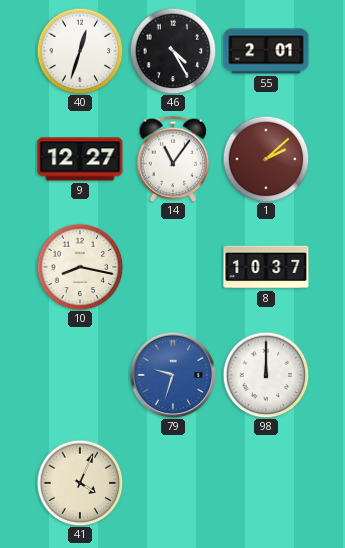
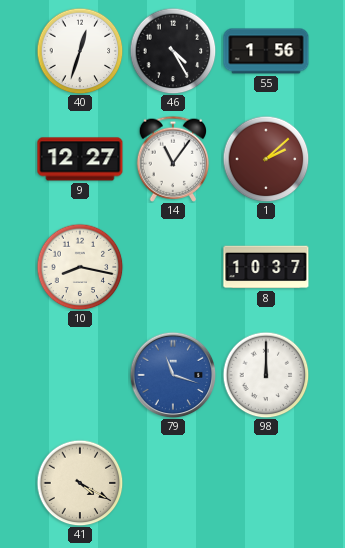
55: 2:01 -> 1:56
79: 9:33 -> 11:18
41: 4:04 -> 4:20
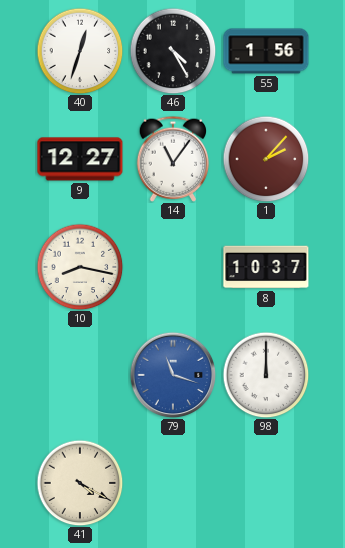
1: 2:08 -> 2:07
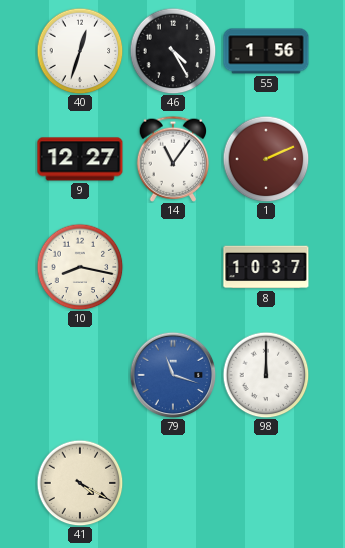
1: 2:07 -> 2:11
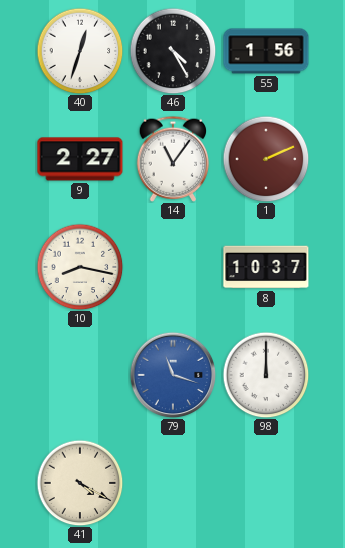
9: 12:27 -> 2:27
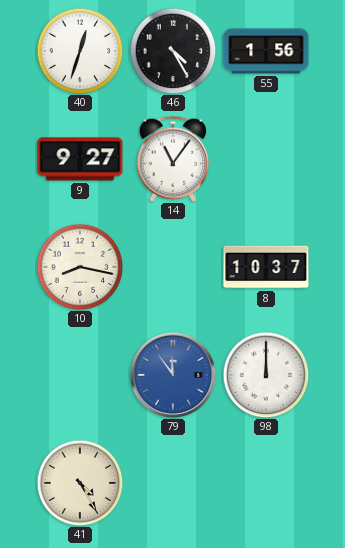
9: 2:27 -> 9:27
1: 2:11 -> none
79: 11:18 -> 11:54
41: 4:20 -> 4:25
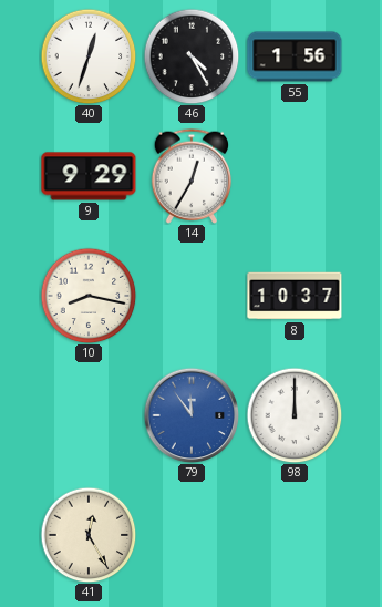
9: 9:27 -> 9:29
14: 11:06 -> 12:35
41: 4:25 -> 12:25
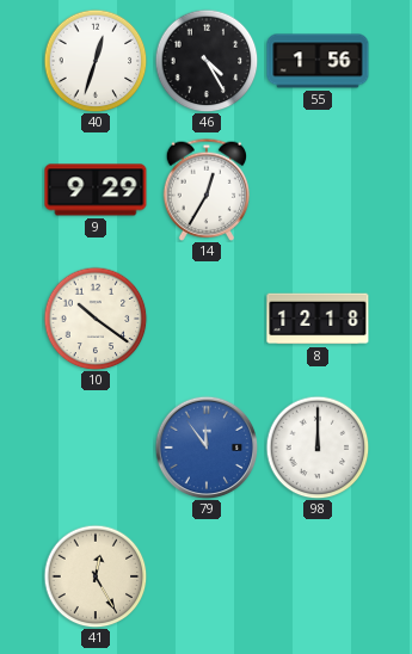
10: 8:17 -> 10:21
8: 10:37 -> 12:18
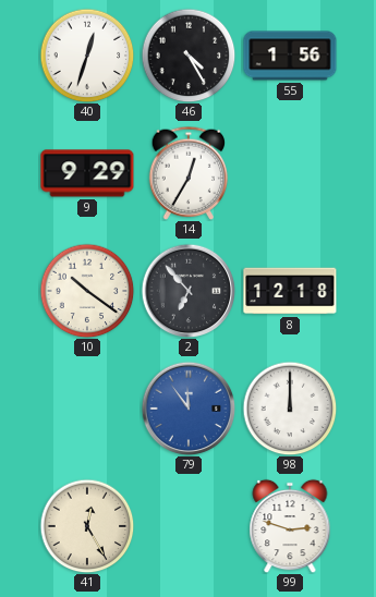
2: none -> 6:53
99: none -> 2:48
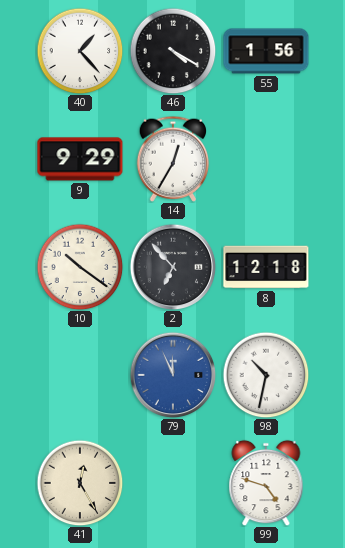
40: 12:33 -> 1:23
46: 4:25 -> 4:20
79: 11:54 -> 11:56
98: 12:00 -> 10:32
99: 2:48 -> 4:48
